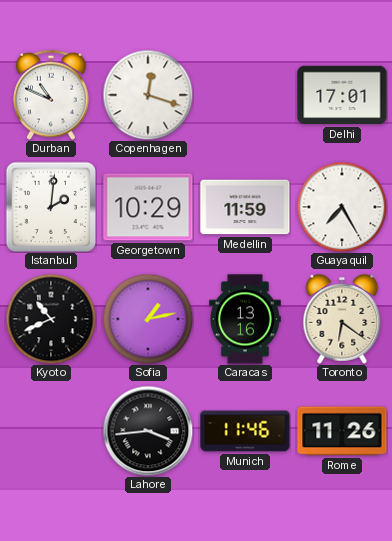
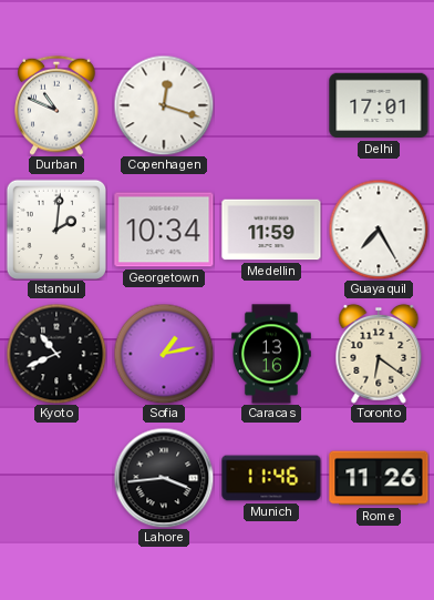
Georgetown: 10:29 -> 10:34
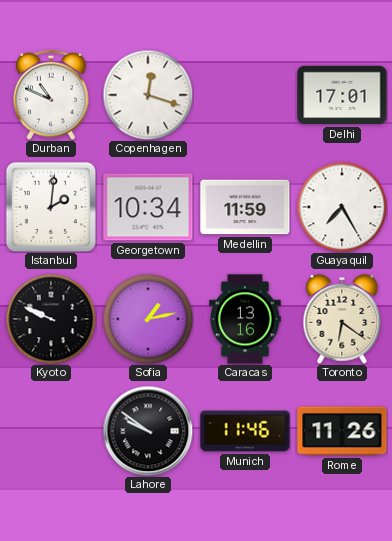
Kyoto: 10:41 -> 9:49
Lahore: 3:44 -> 9:51
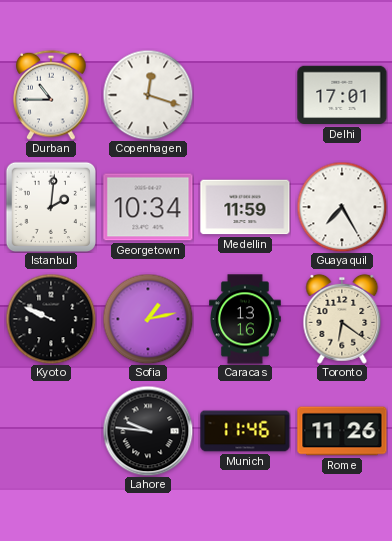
Durban: 10:49 -> 10:45
Lahore: 9:51 -> 9:46
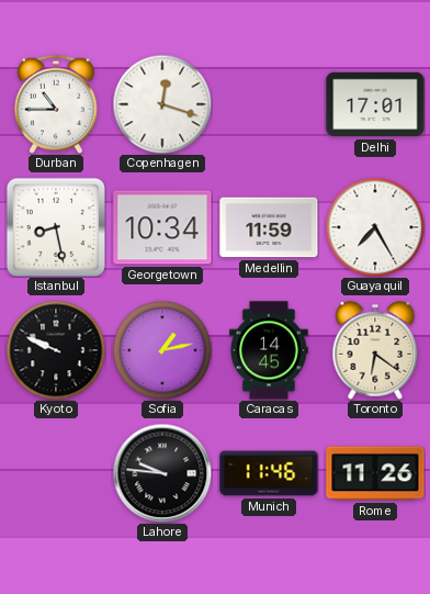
Istanbul: 2:01 -> 8:28
Caracas: 13:16 -> 14:45
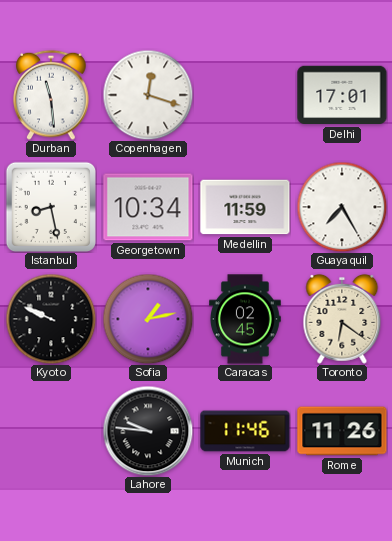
Durban: 10:45 -> 11:29
Caracas: 14:45 -> 02:45
